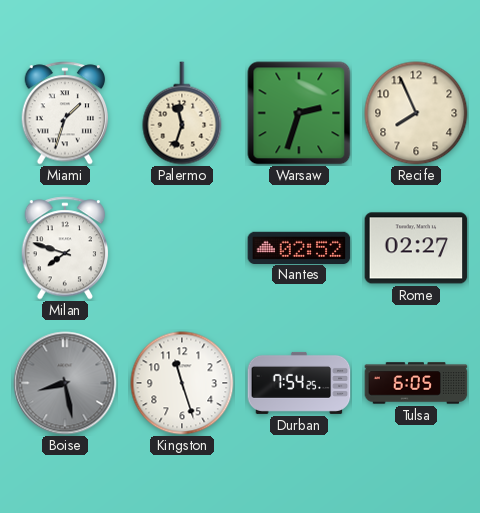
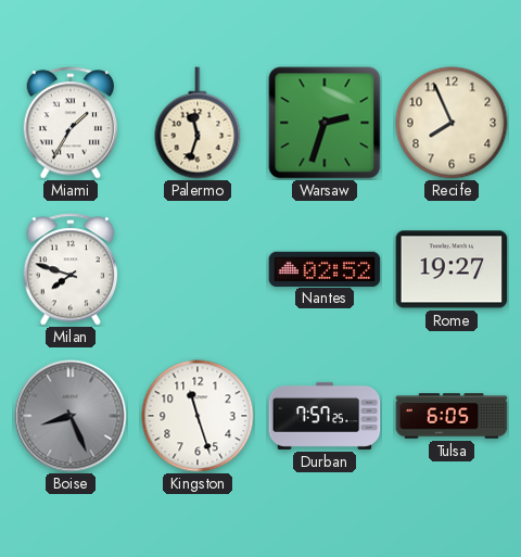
Miami: 1:33 -> 1:35
Rome: 02:27 -> 19:27
Boise: 8:28 -> 8:26
Durban: 7:54 -> 7:57
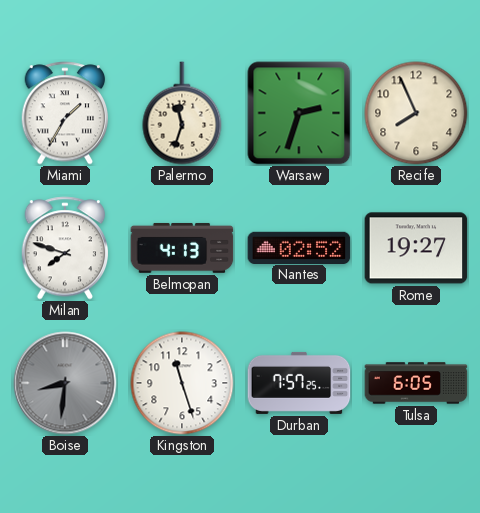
Belmopan: none -> 4:13
Boise: 8:26 -> 8:31
